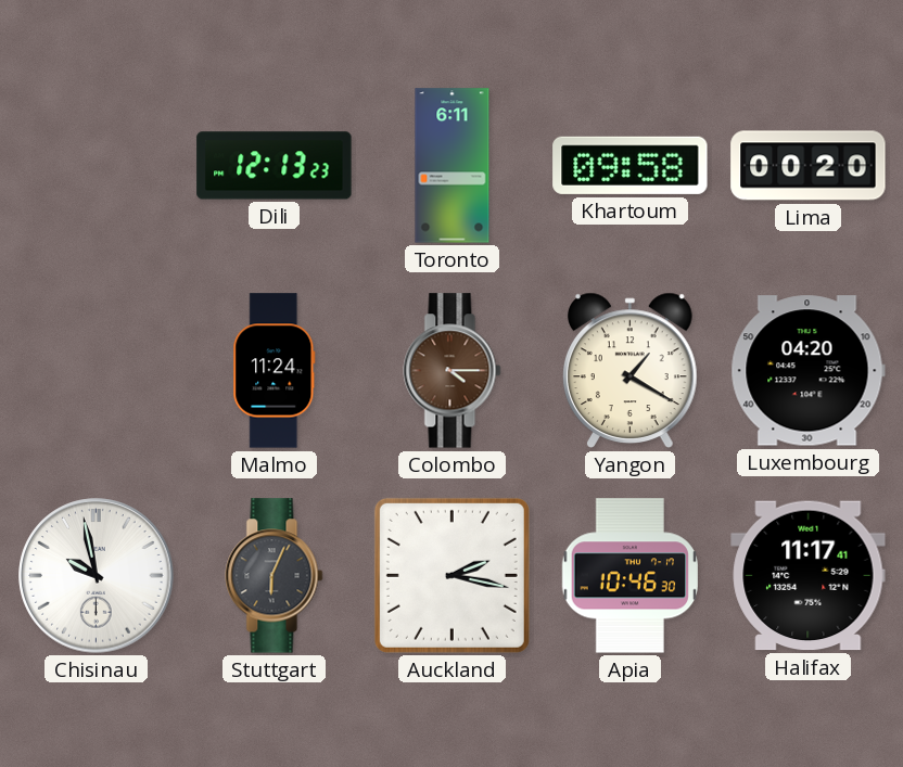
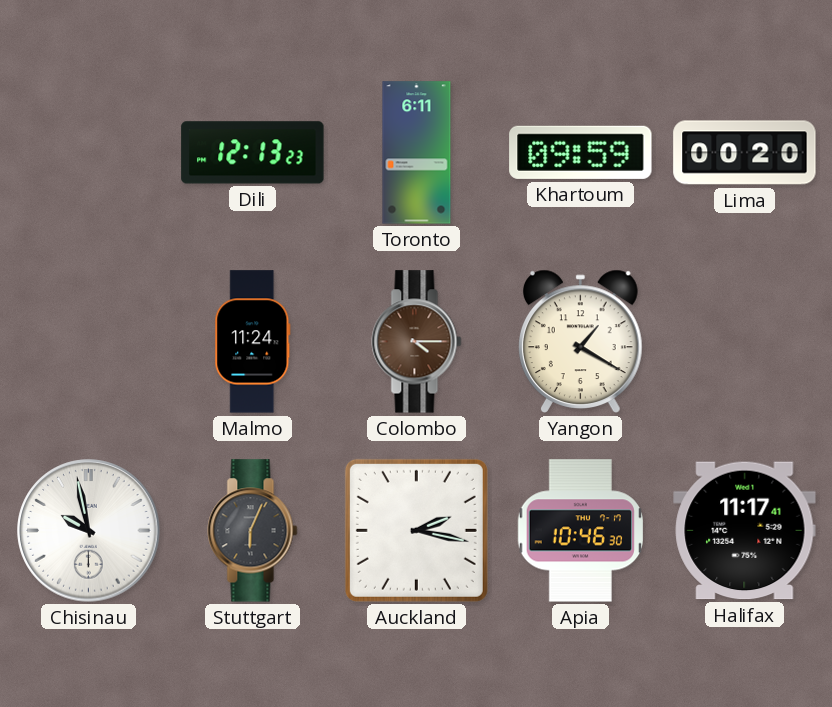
Khartoum: 09:58 -> 09:59
Luxembourg: 04:20 -> none
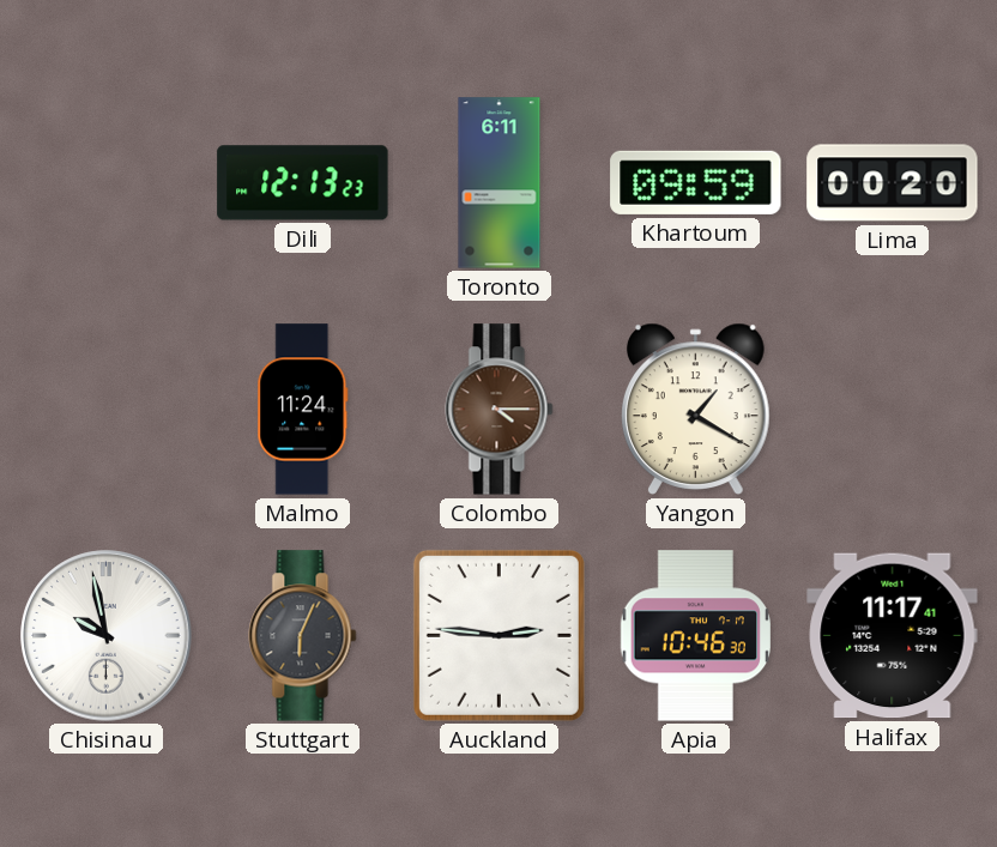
Auckland: 2:17 -> 2:46
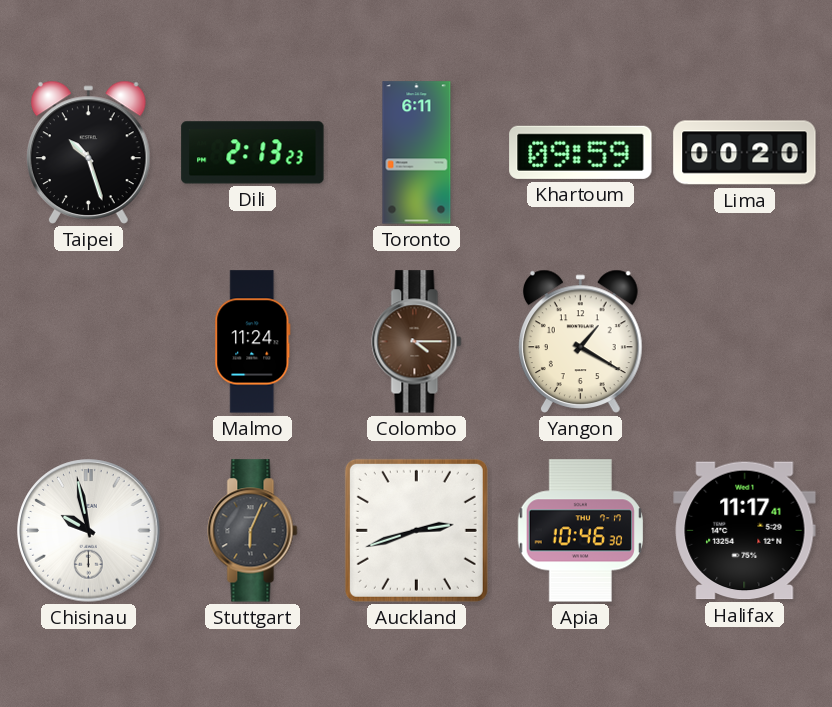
Taipei: none -> 10:27
Dili: 12:13 -> 2:13
Auckland: 2:46 -> 2:42
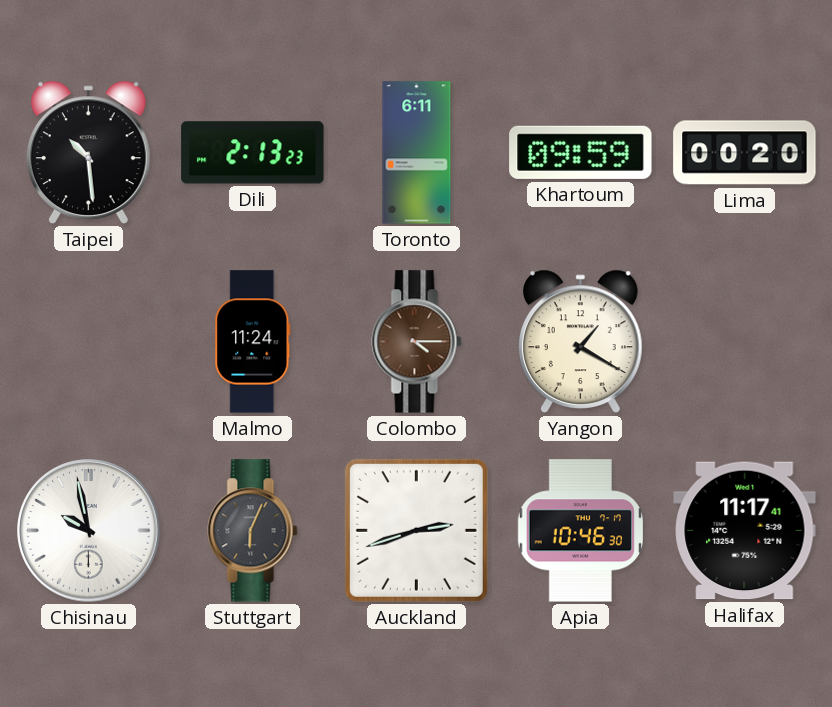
Taipei: 10:27 -> 10:29
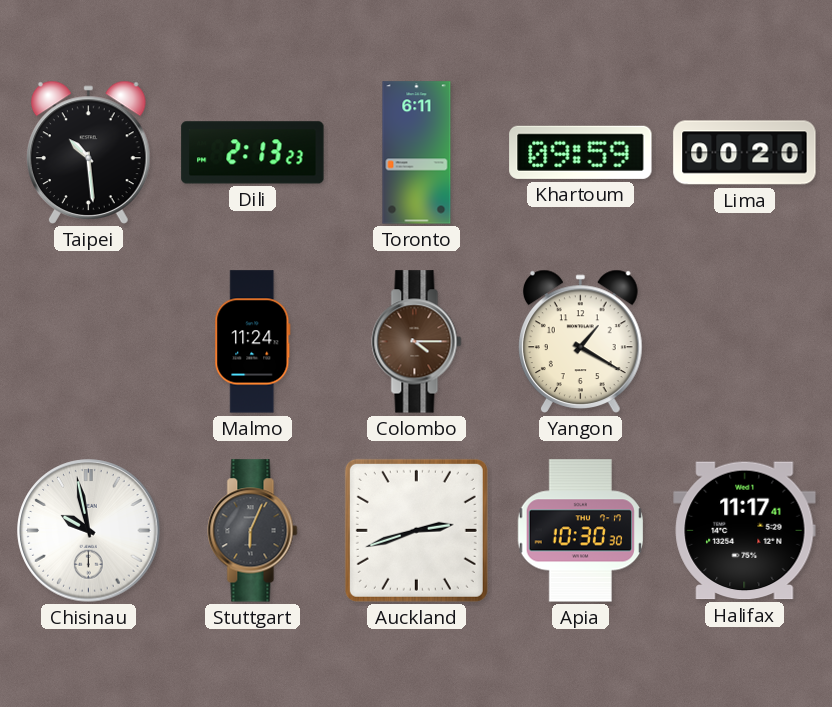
Apia: 10:46 -> 10:30
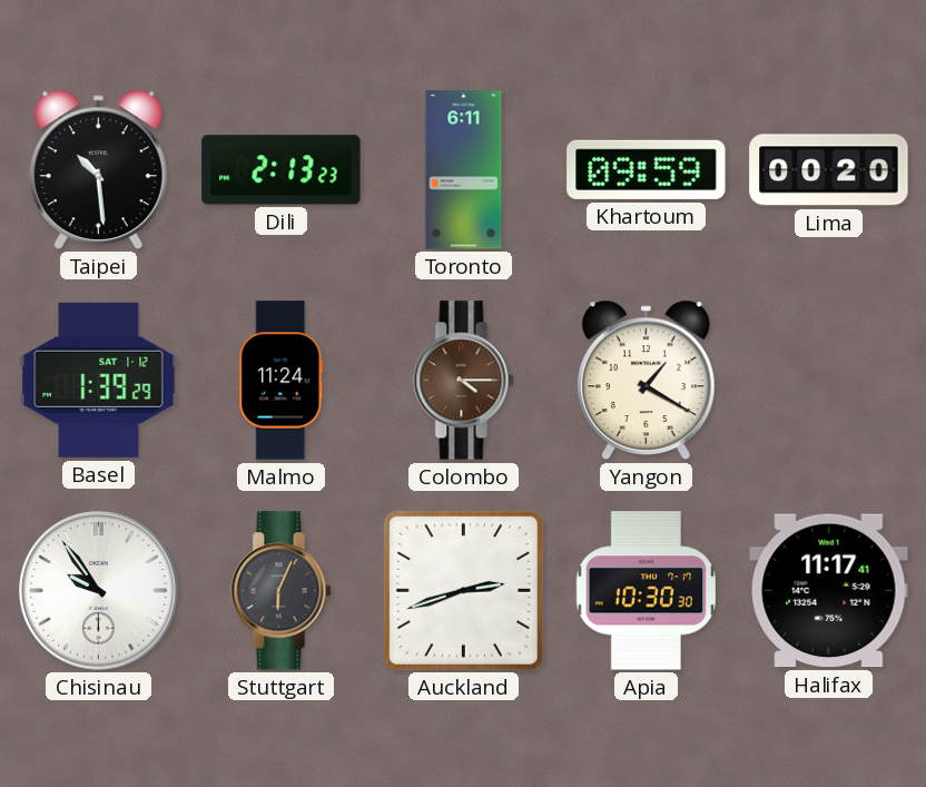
Basel: none -> 1:39
Chisinau: 9:58 -> 9:54
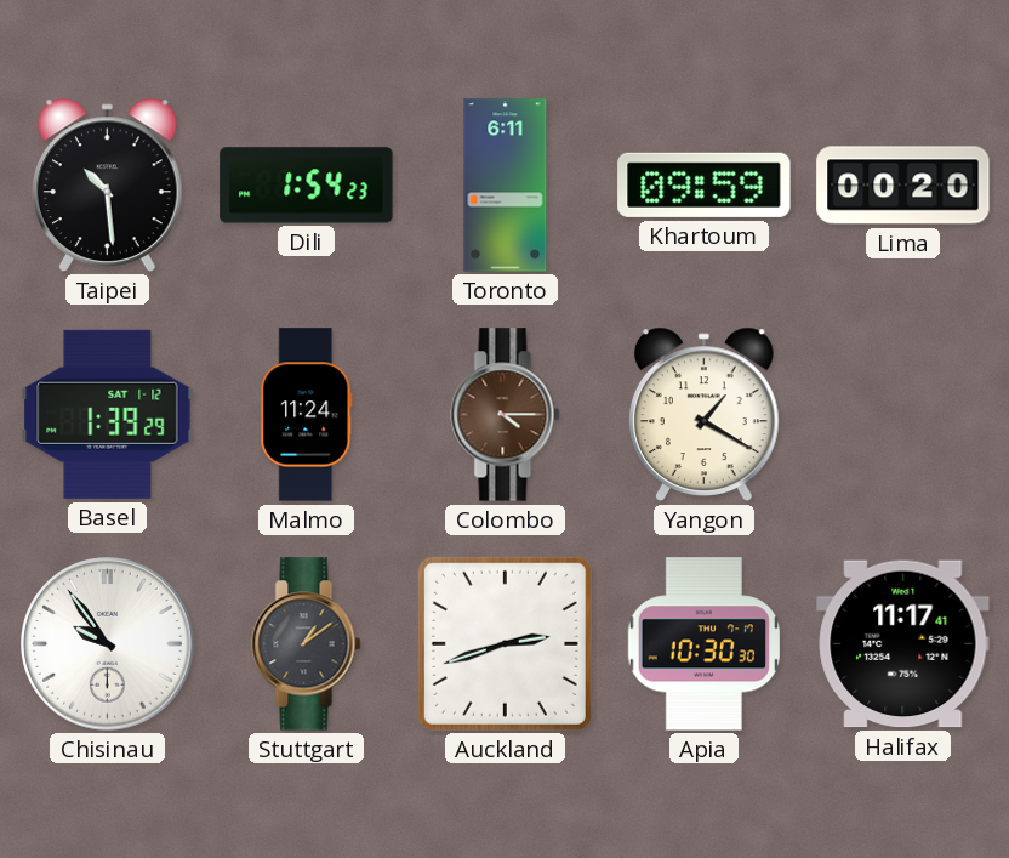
Dili: 2:13 -> 1:54
Stuttgart: 6:04 -> 1:09
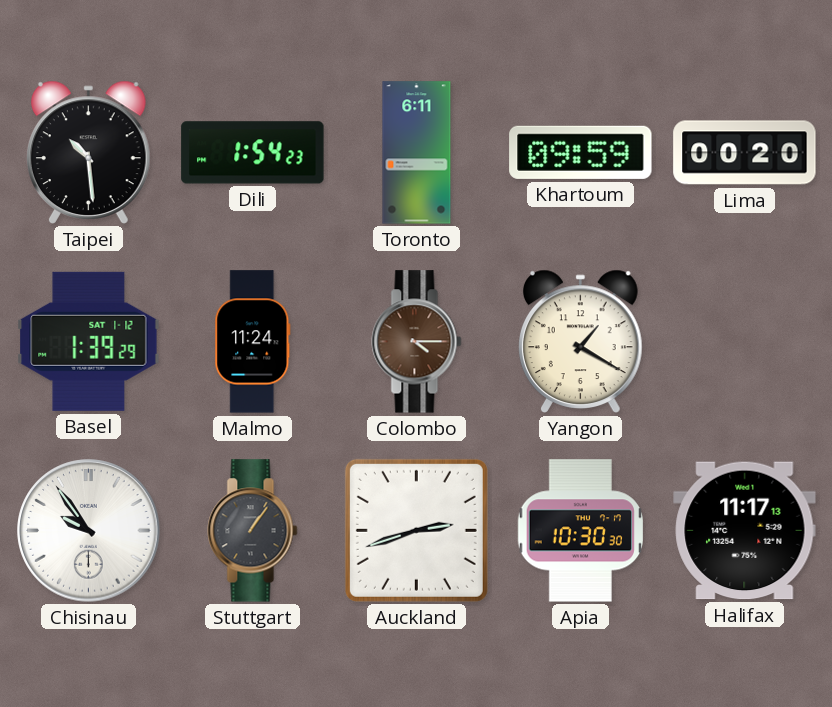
Stuttgart: 1:09 -> 1:06
Halifax: 11:17:41 -> 11:17:13
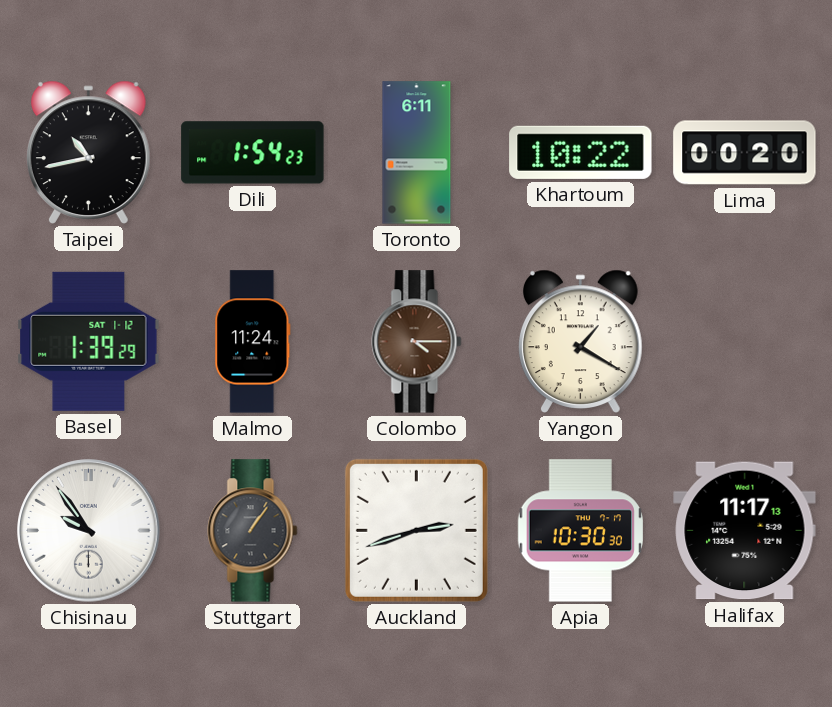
Taipei: 10:29 -> 10:43
Khartoum: 09:59 -> 10:22
